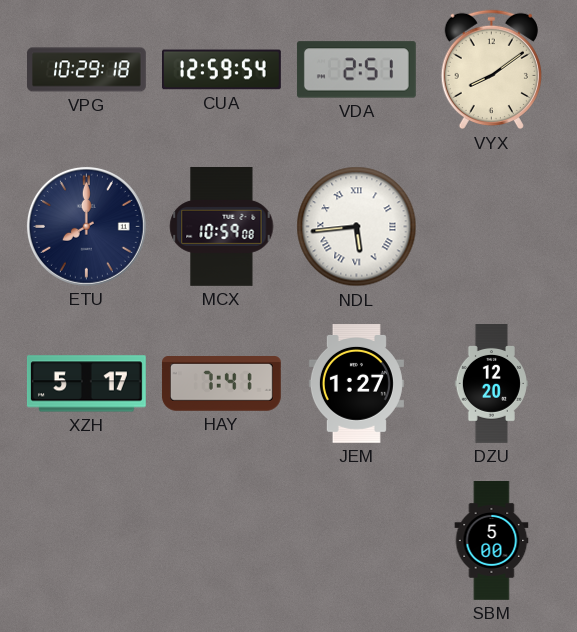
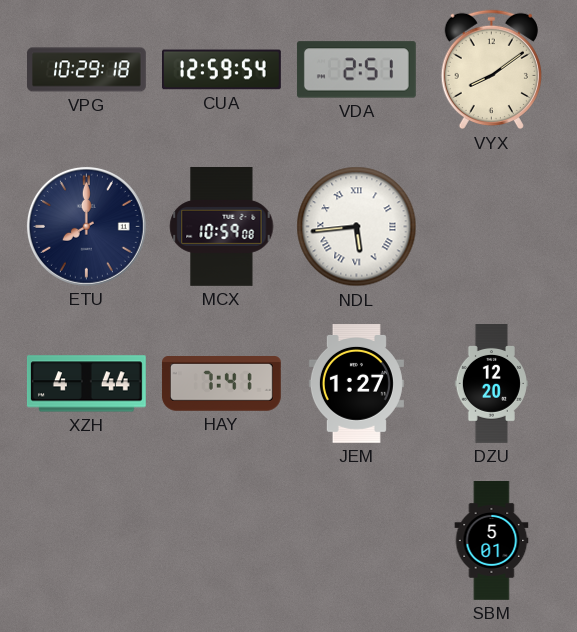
XZH: 5:17 -> 4:44
SBM: 5:00 -> 5:01
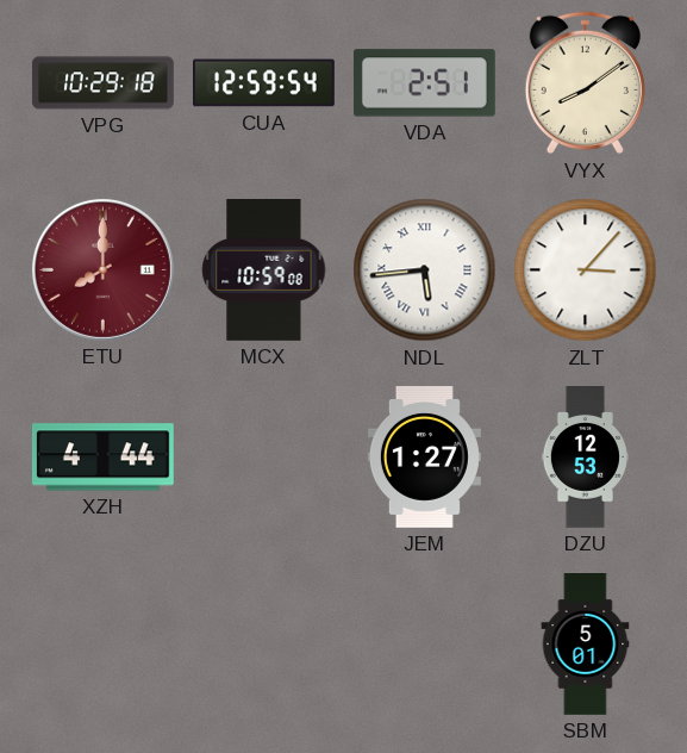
ETU dial: navy -> burgundy
ZLT: none -> 3:07
HAY: 7:41 -> none
DZU: 12:20 -> 12:53
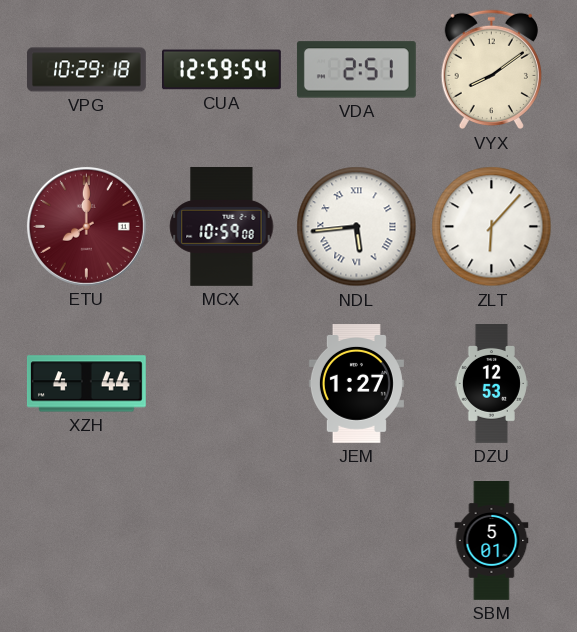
ZLT: 3:07 -> 6:07
